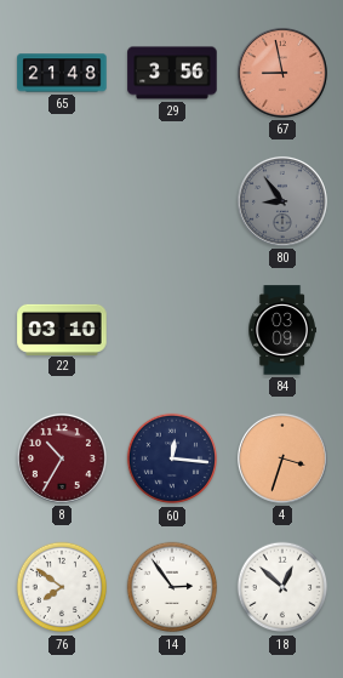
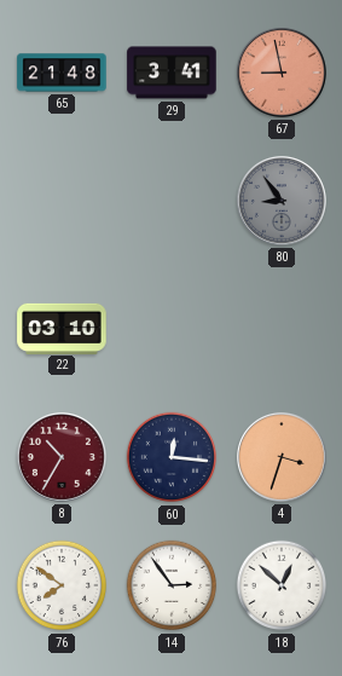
29: 3:56 -> 3:41
84: 03:09 -> none
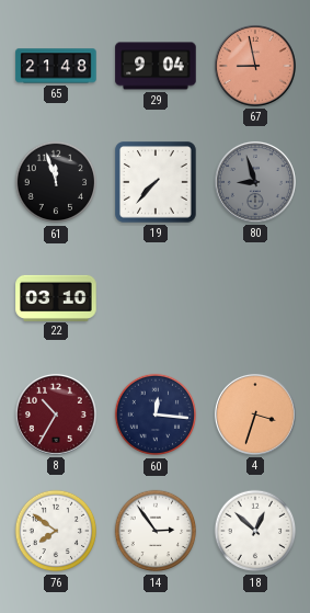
29: 3:41 -> 9:04
61: none -> 11:57
19: none -> 7:37
80: 8:54 -> 8:57
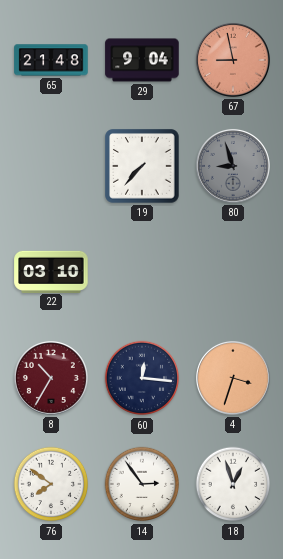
61: 11:57 -> none
18: 12:52 -> 12:57
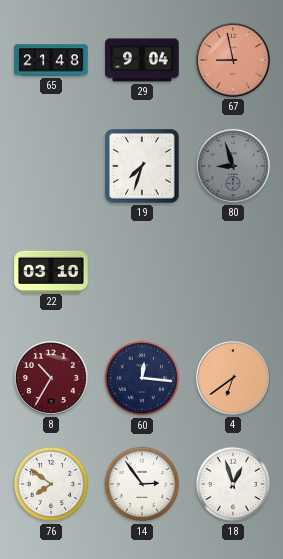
19: 7:37 -> 7:33
4: 3:33 -> 6:39
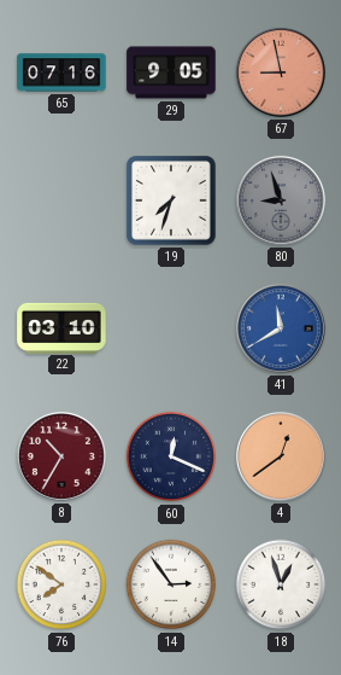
65: 21:48 -> 07:16
29: 9:04 -> 9:05
41: none -> 11:40
60: 12:16 -> 12:19
4: 6:39 -> 12:39
